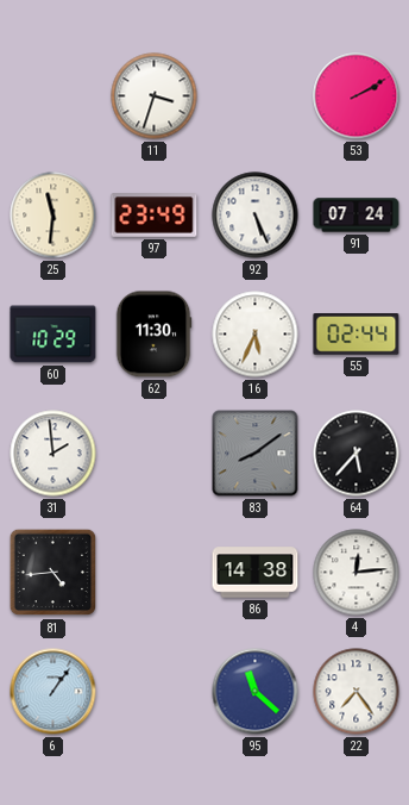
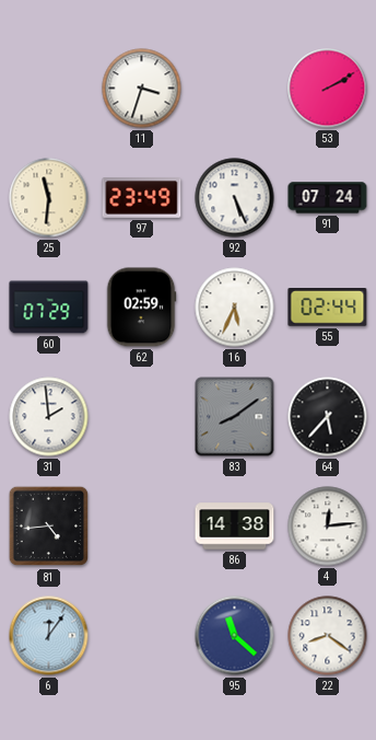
60: 10:29 -> 07:29
62: 11:30 -> 02:59
6: 1:06 -> 12:06
22: 7:24 -> 8:21
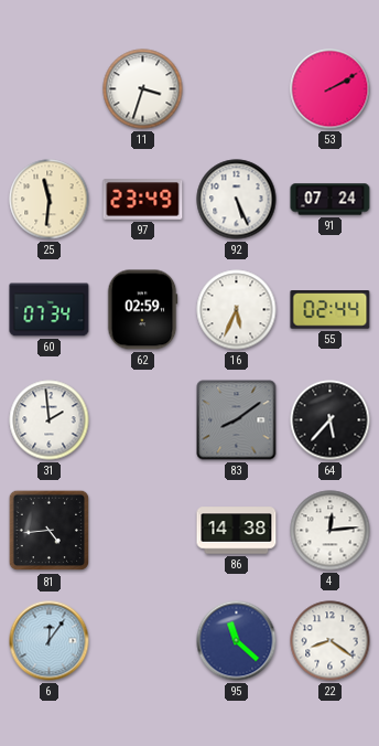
60: 07:29 -> 07:34
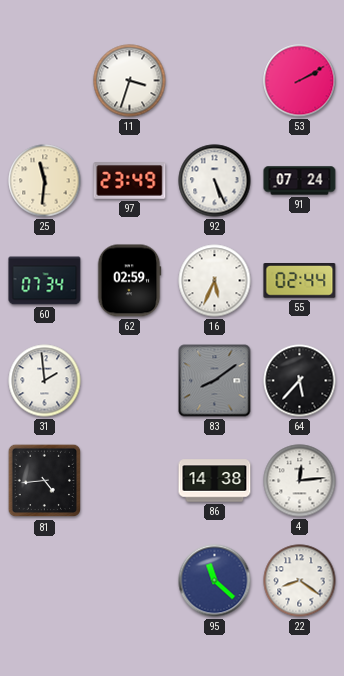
6: 12:06 -> none
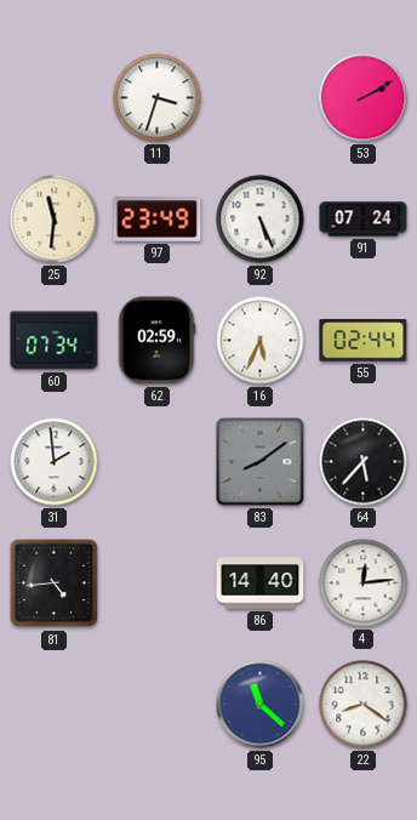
86: 14:38 -> 14:40
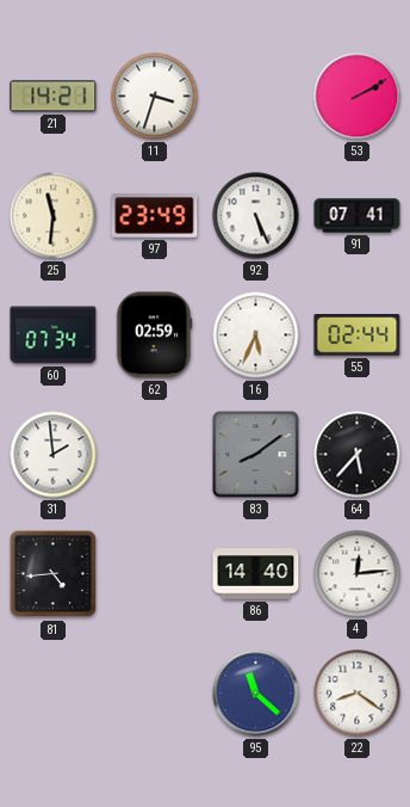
21: none -> 14:21
91: 07:24 -> 07:41
